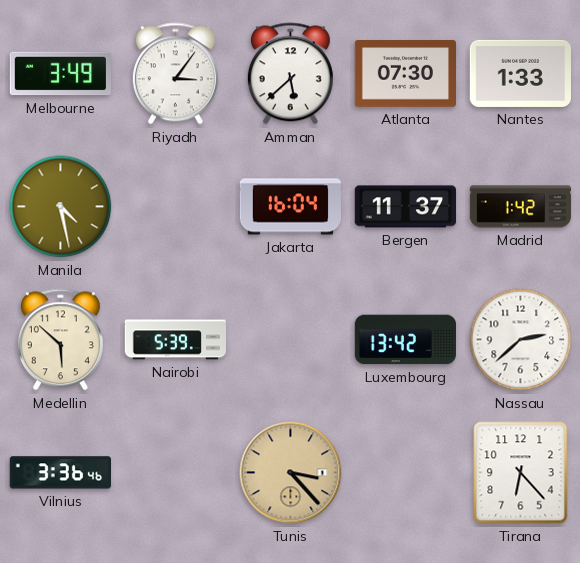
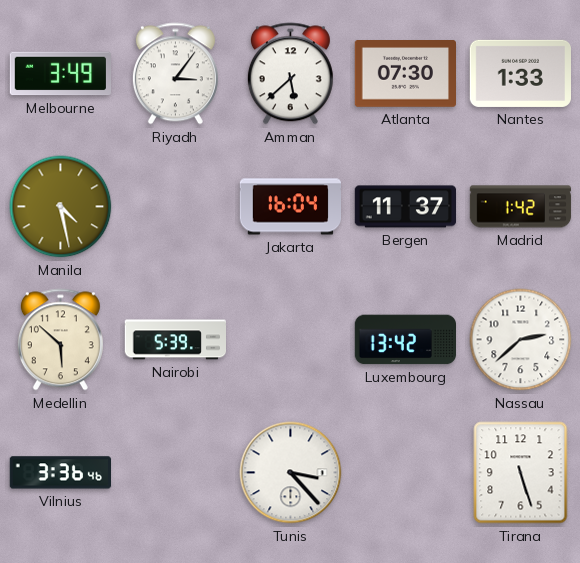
Tunis dial: champagne -> white
Tirana: 6:23 -> 5:27
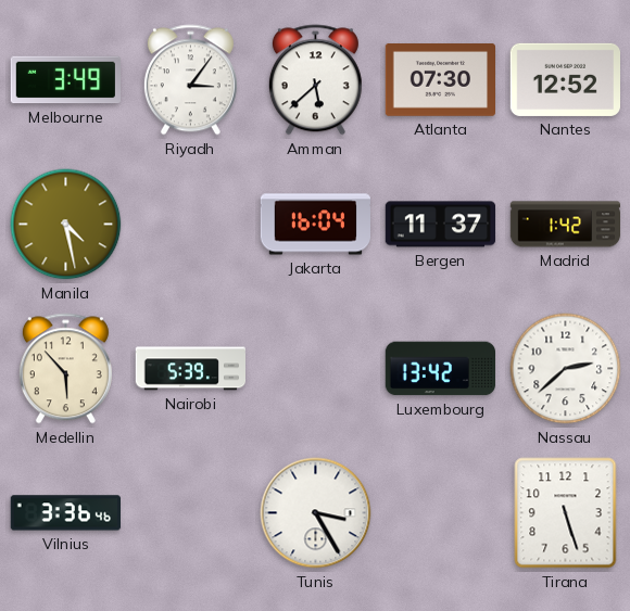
Nantes: 1:33 -> 12:52
Medellin: 5:52 -> 5:53
Tunis: 3:23 -> 3:25
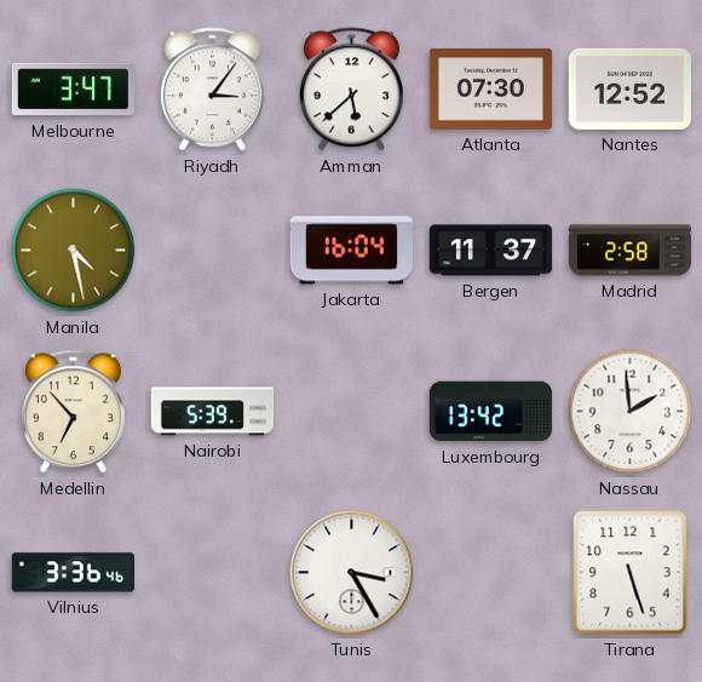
Melbourne: 3:49 -> 3:47
Madrid: 1:42 -> 2:58
Medellin: 5:53 -> 6:53
Nassau: 2:38 -> 1:59
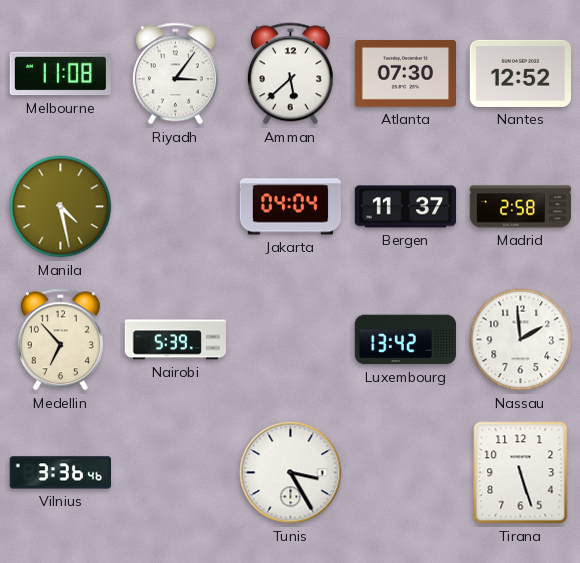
Melbourne: 3:47 -> 11:08
Jakarta: 16:04 -> 04:04
